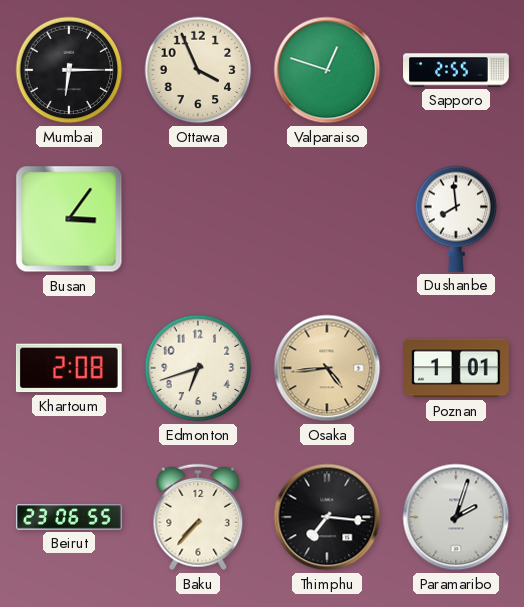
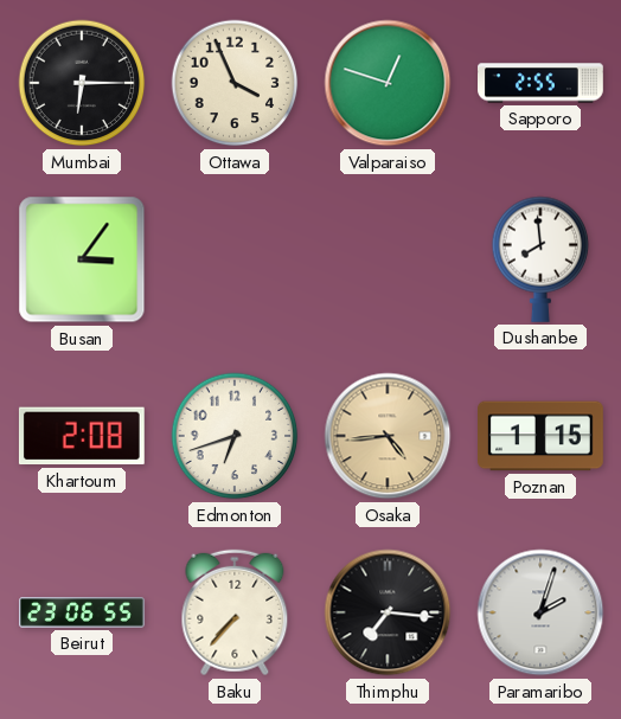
Poznan: 1:01 -> 1:15
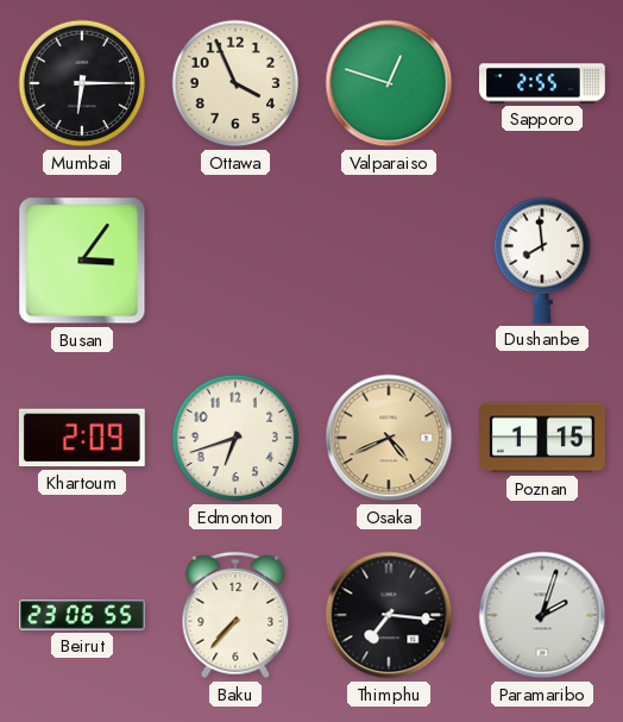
Khartoum: 2:08 -> 2:09
Osaka: 4:44 -> 4:41
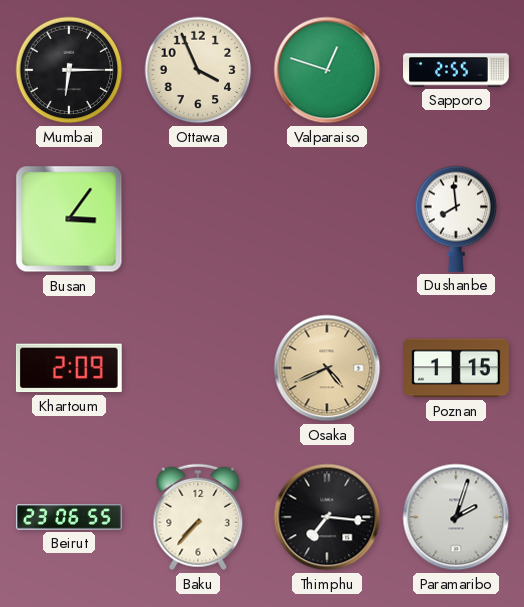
Edmonton: 6:42 -> none
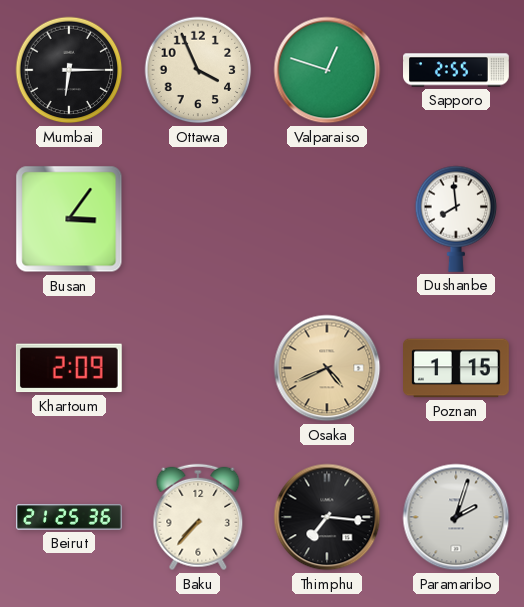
Beirut: 23:06 -> 21:25
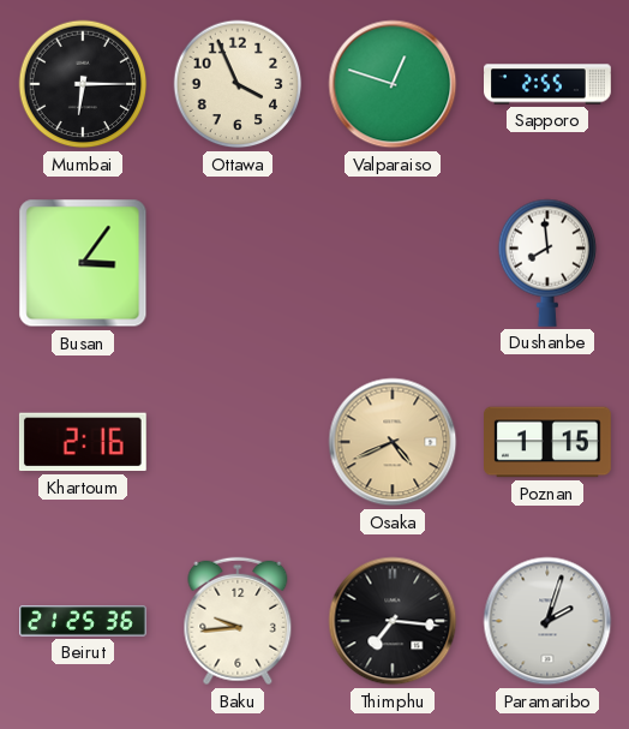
Khartoum: 2:09 -> 2:16
Baku: 7:37 -> 9:44
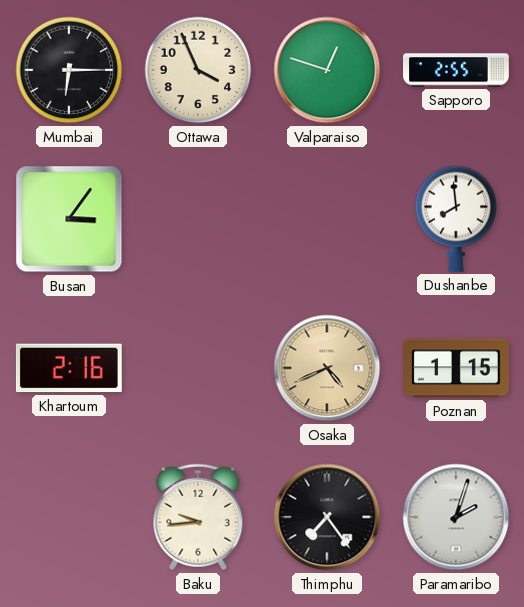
Beirut: 21:25 -> none
Thimphu: 7:16 -> 7:24
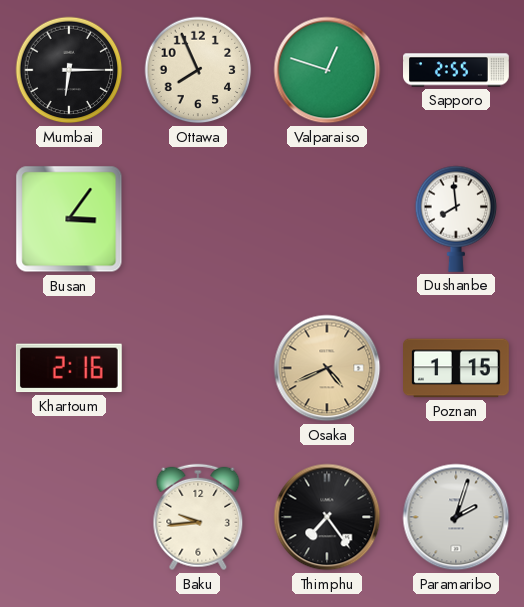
Ottawa: 3:56 -> 7:56
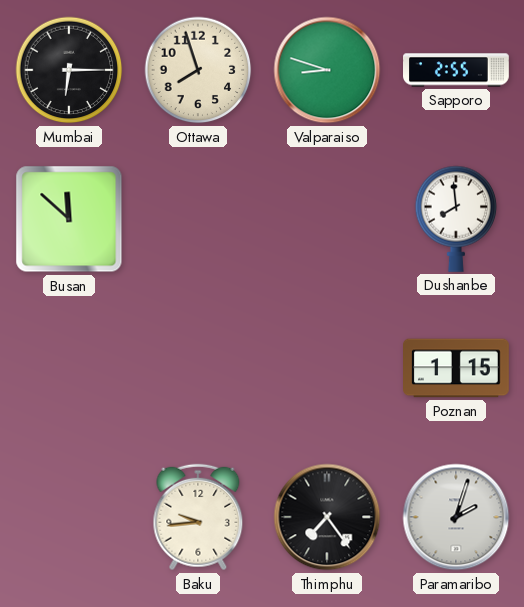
Ottawa: 7:56 -> 7:57
Valparaiso: 12:48 -> 8:48
Busan: 3:06 -> 11:52
Khartoum: 2:16 -> none
Osaka: 4:41 -> none
